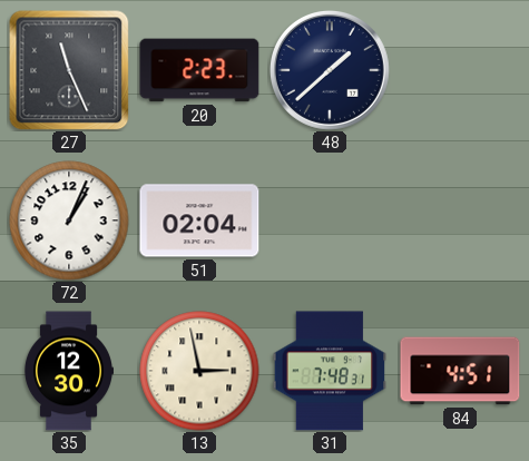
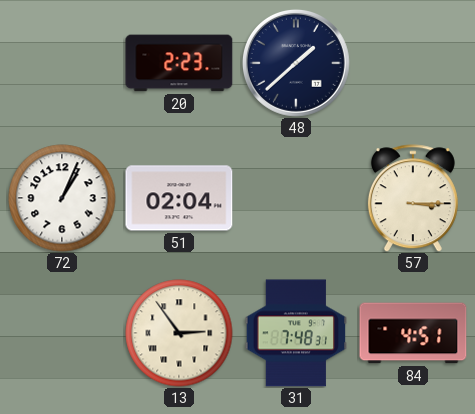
27: 11:26 -> none
57: none -> 3:15
35: 12:30 -> none
13: 2:58 -> 2:54
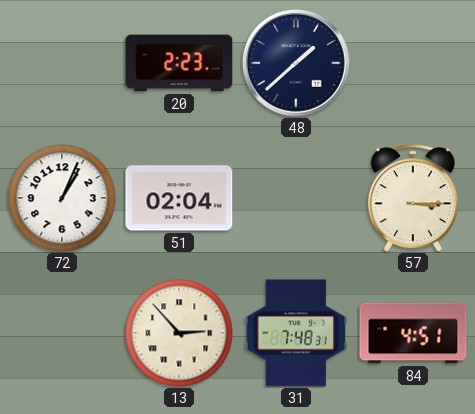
13: 2:54 -> 2:53
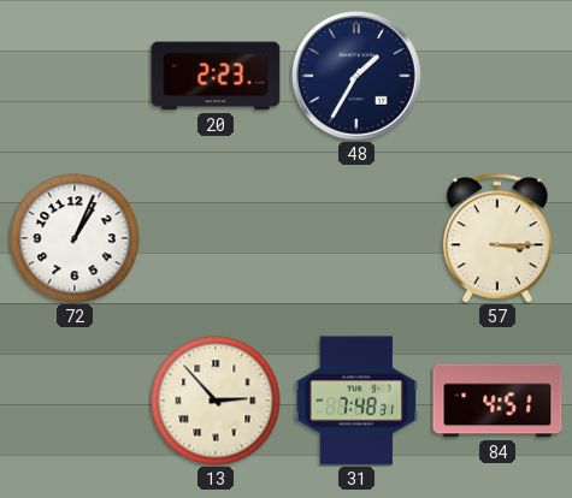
48: 1:38 -> 1:35
51: 02:04 -> none
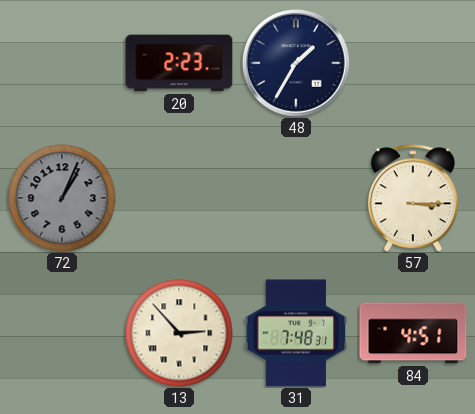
72 dial: white -> grey
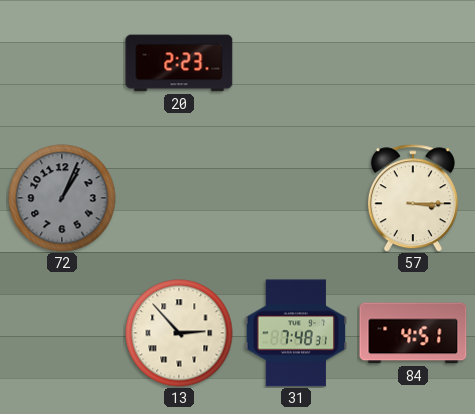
48: 1:35 -> none
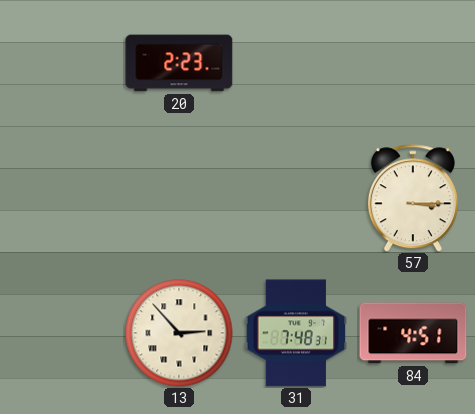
72: 1:04 -> none
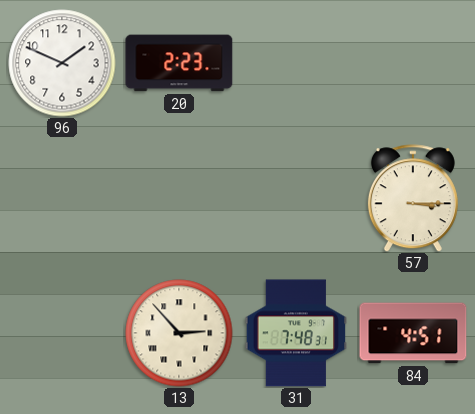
96: none -> 1:49
